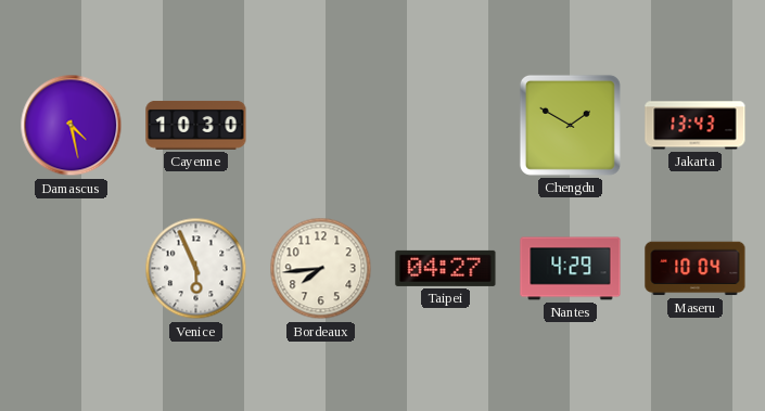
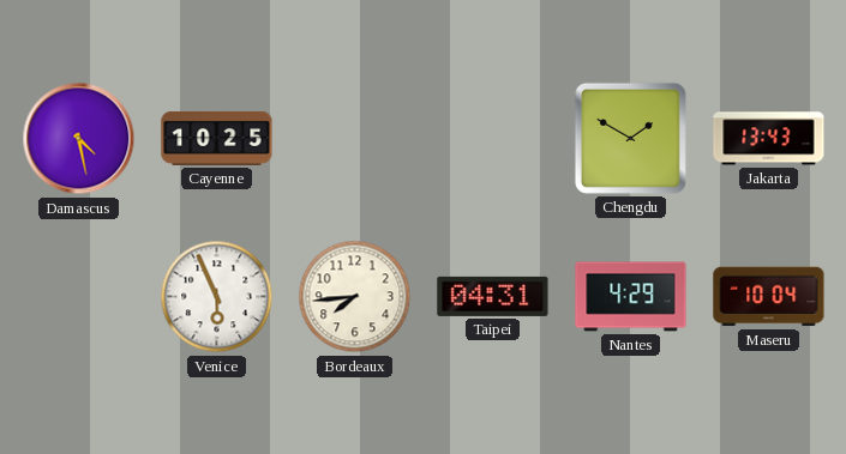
Cayenne: 10:30 -> 10:25
Taipei: 04:27 -> 04:31
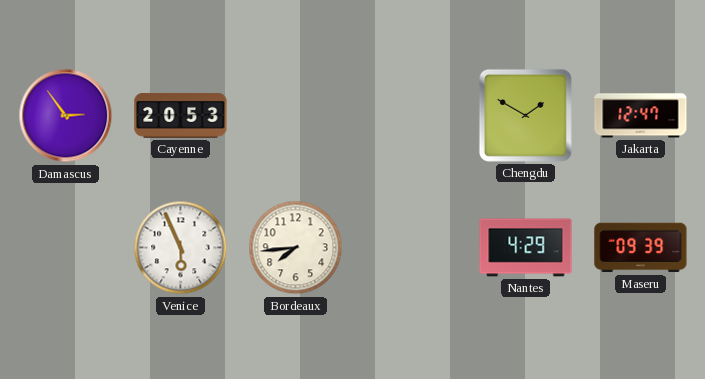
Damascus: 4:28 -> 2:54
Cayenne: 10:25 -> 20:53
Jakarta: 13:43 -> 12:47
Taipei: 04:31 -> none
Maseru: 10:04 -> 09:39
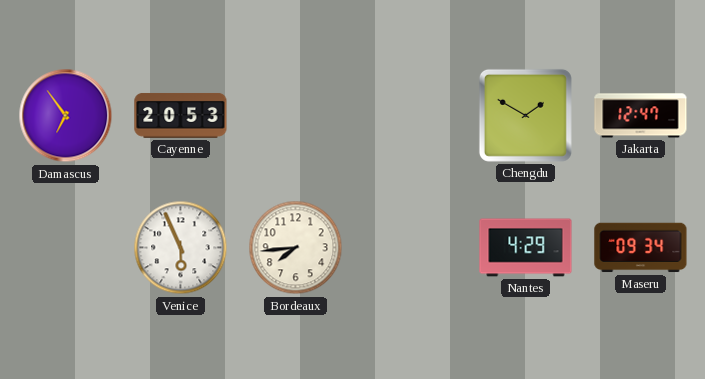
Damascus: 2:54 -> 6:54
Maseru: 09:39 -> 09:34
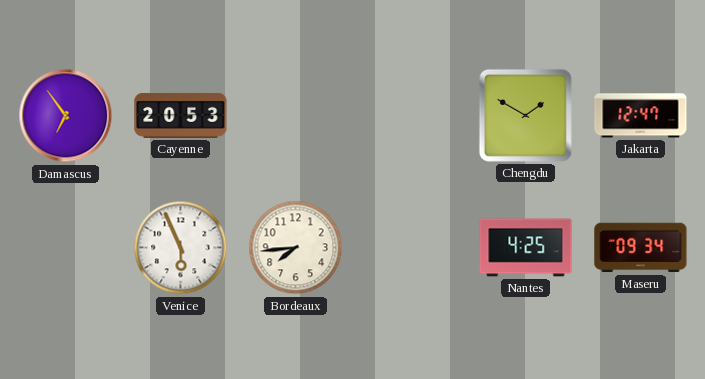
Nantes: 4:29 -> 4:25
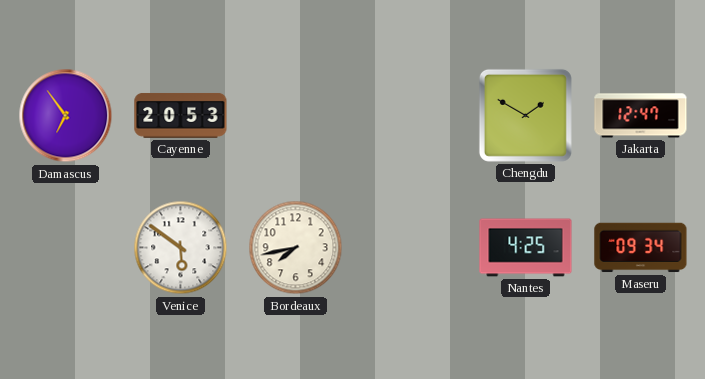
Venice: 5:56 -> 5:51
Bordeaux: 7:44 -> 7:43
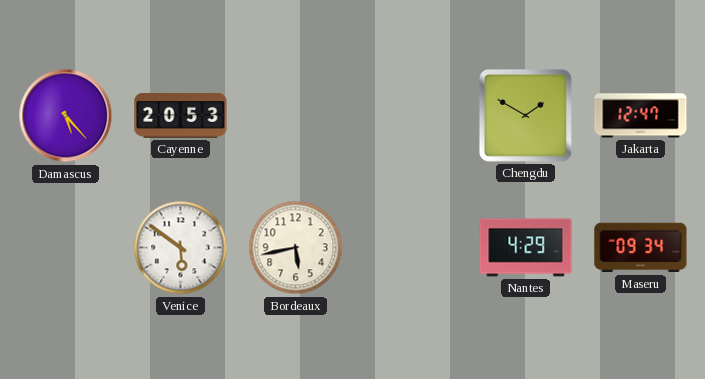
Damascus: 6:54 -> 5:23
Bordeaux: 7:43 -> 5:43
Nantes: 4:25 -> 4:29
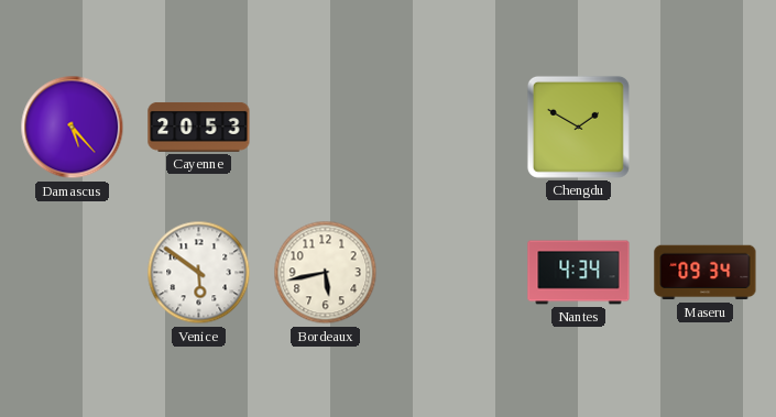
Jakarta: 12:47 -> none
Nantes: 4:29 -> 4:34
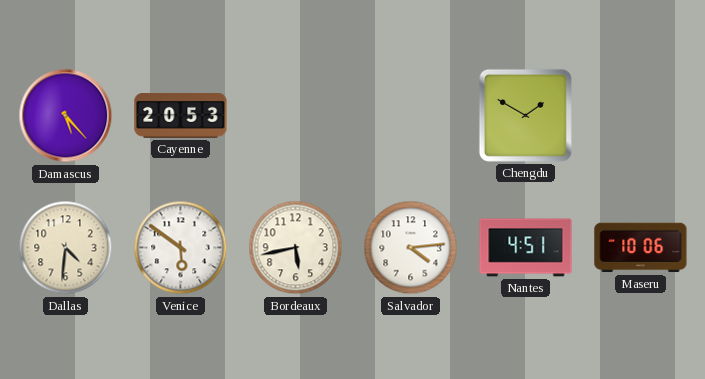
Dallas: none -> 4:31
Salvador: none -> 4:14
Nantes: 4:34 -> 4:51
Maseru: 09:34 -> 10:06
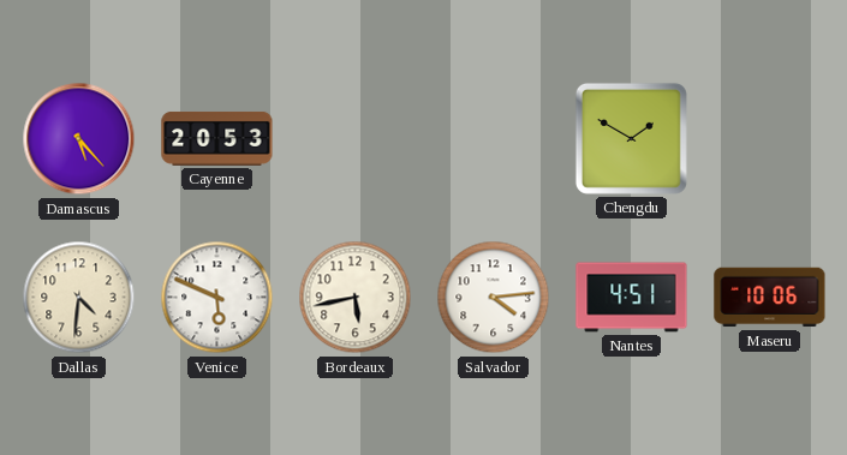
Venice: 5:51 -> 5:49
